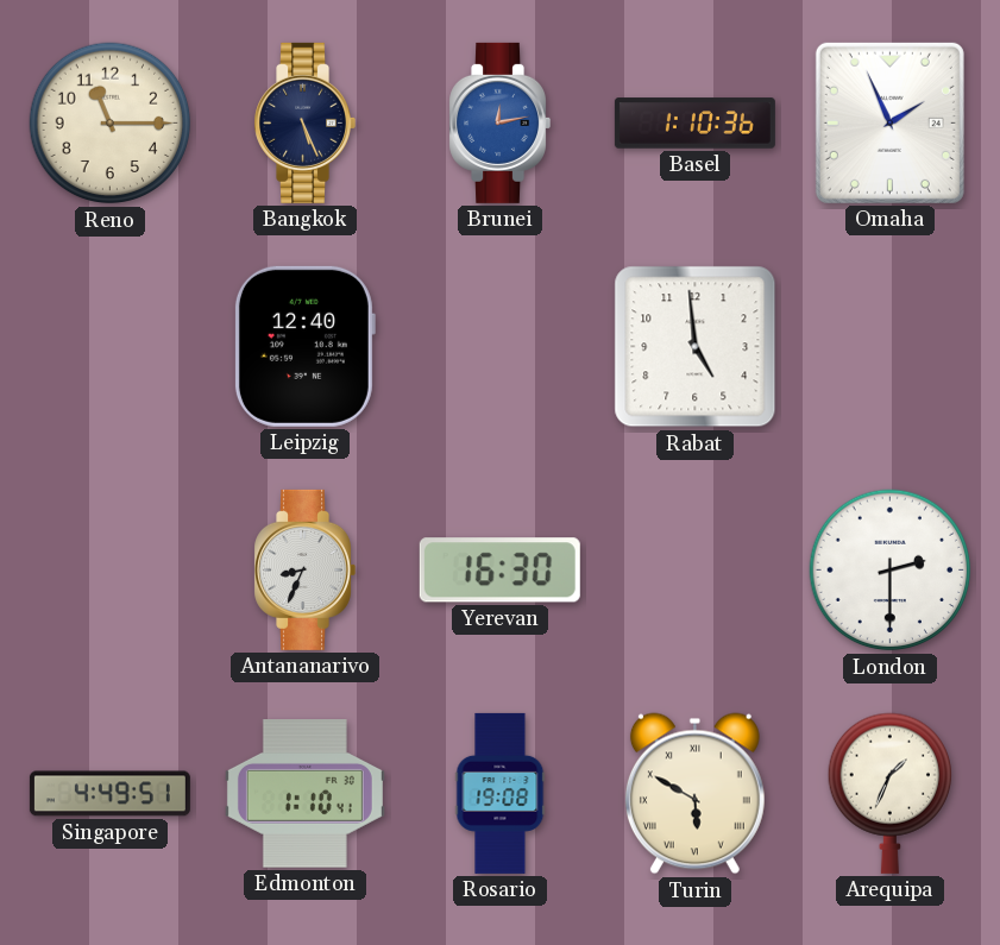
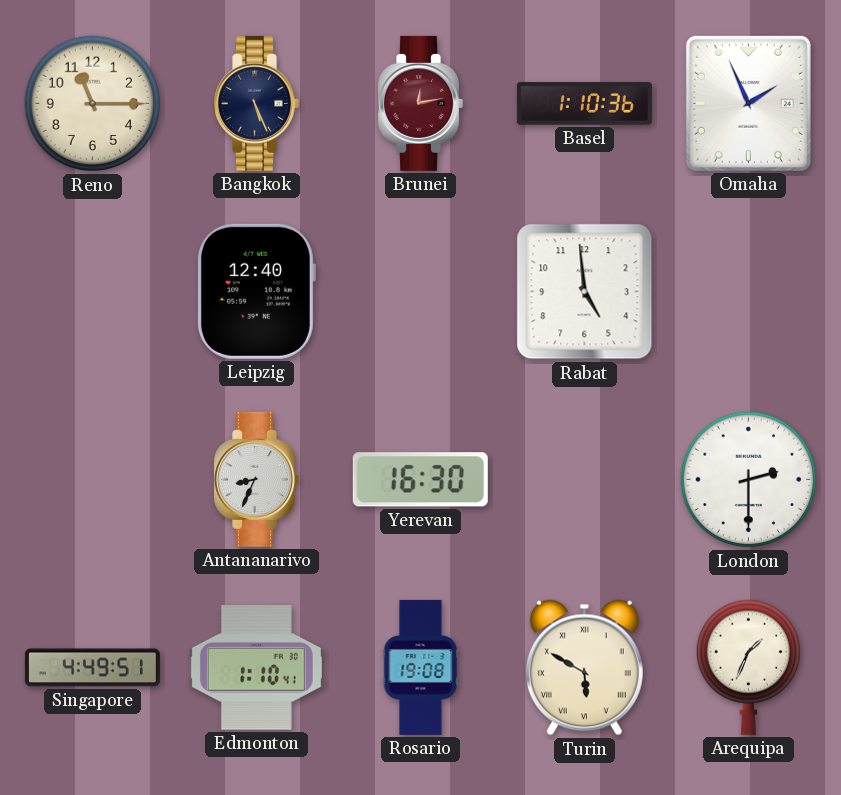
Brunei dial: blue -> burgundy
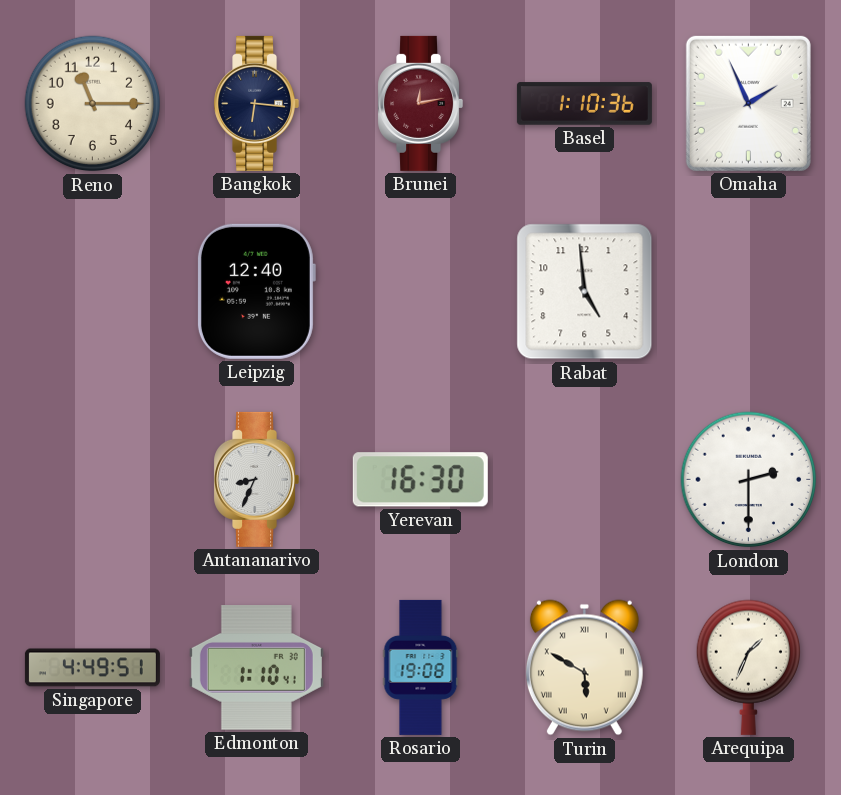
Bangkok: 5:26 -> 6:16
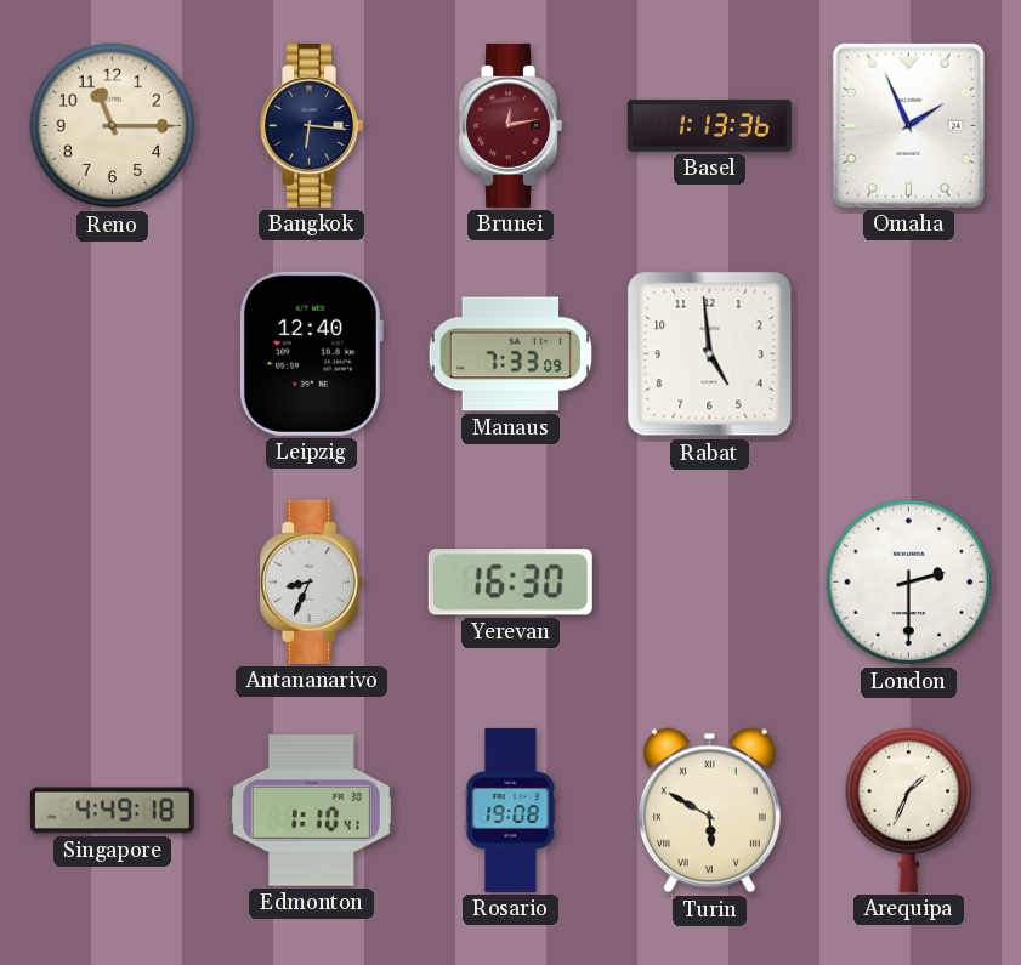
Basel: 1:10 -> 1:13
Manaus: none -> 7:33
Singapore: 4:49:51 -> 4:49:18
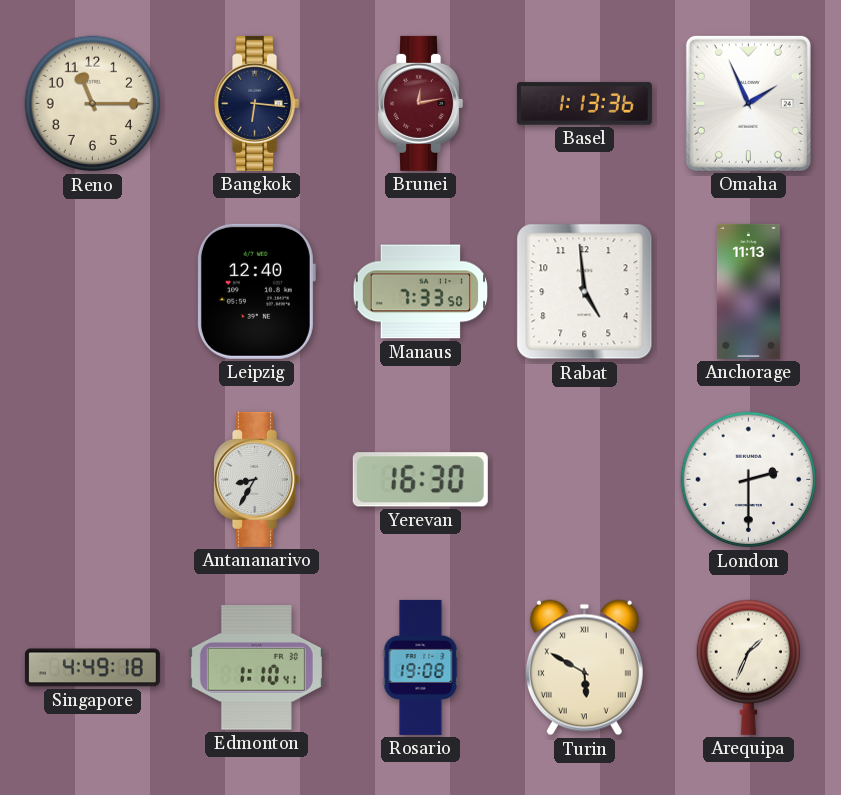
Manaus: 7:33:09 -> 7:33:50
Anchorage: none -> 11:13
Antananarivo: 8:34 -> 8:35
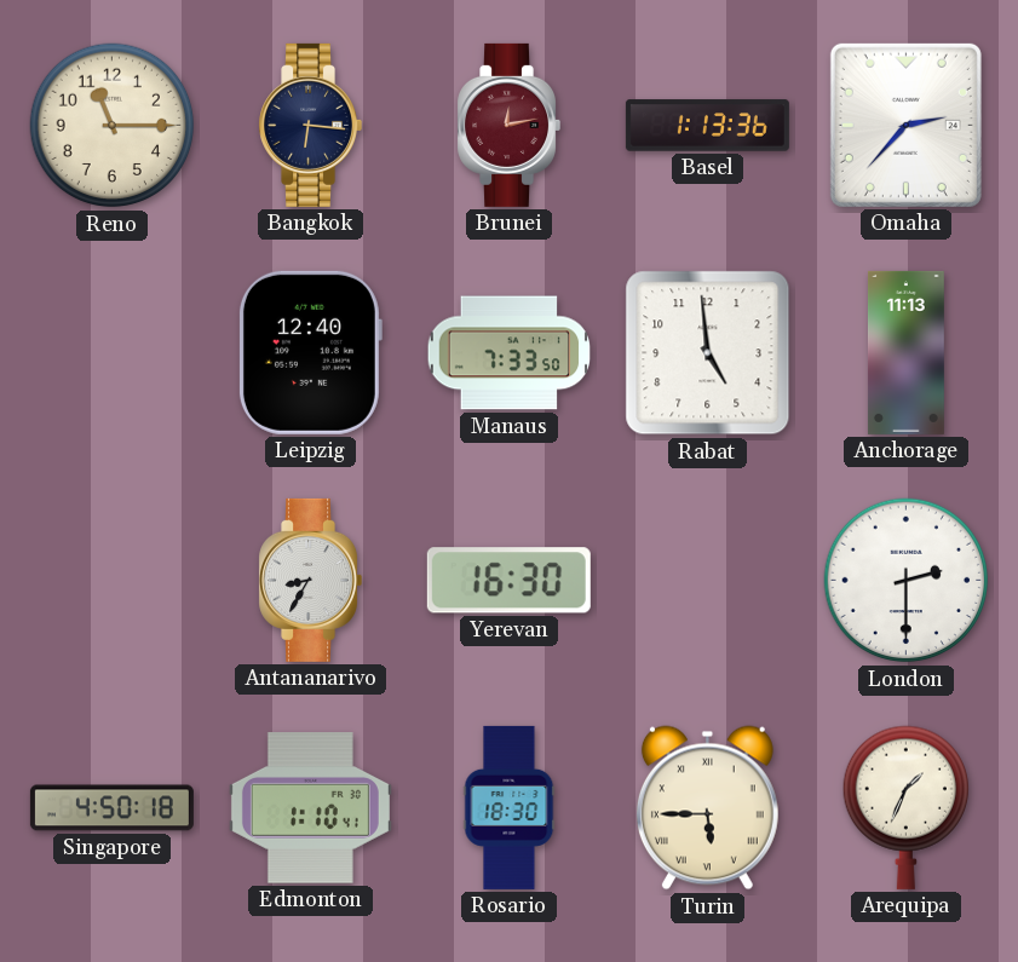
Omaha: 1:56 -> 2:37
Singapore: 4:49 -> 4:50
Rosario: 19:08 -> 18:30
Turin: 5:50 -> 5:45
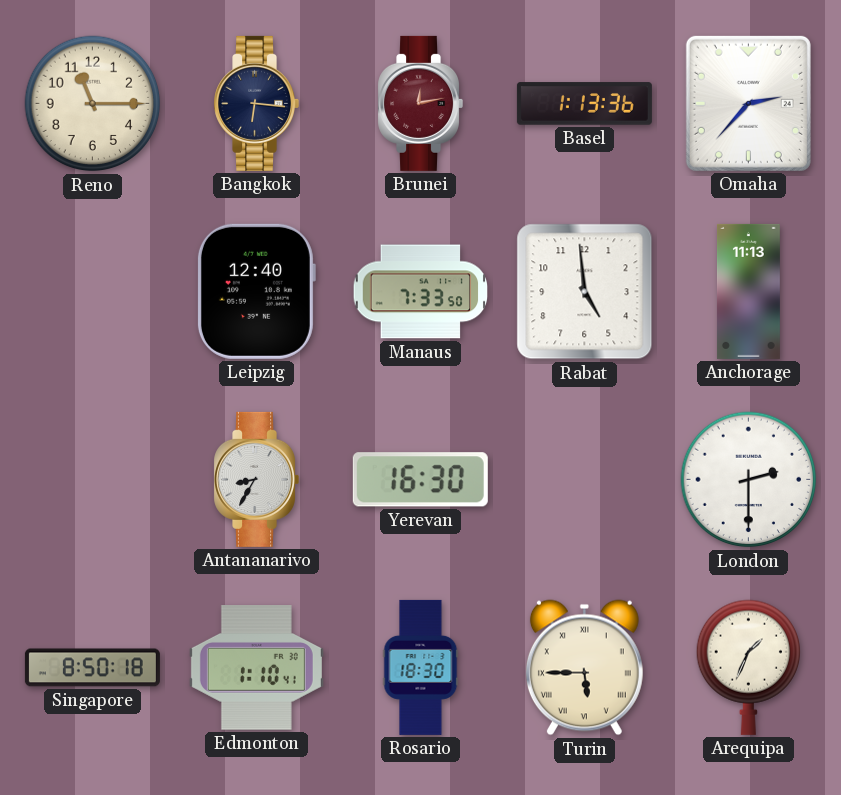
Singapore: 4:50 -> 8:50
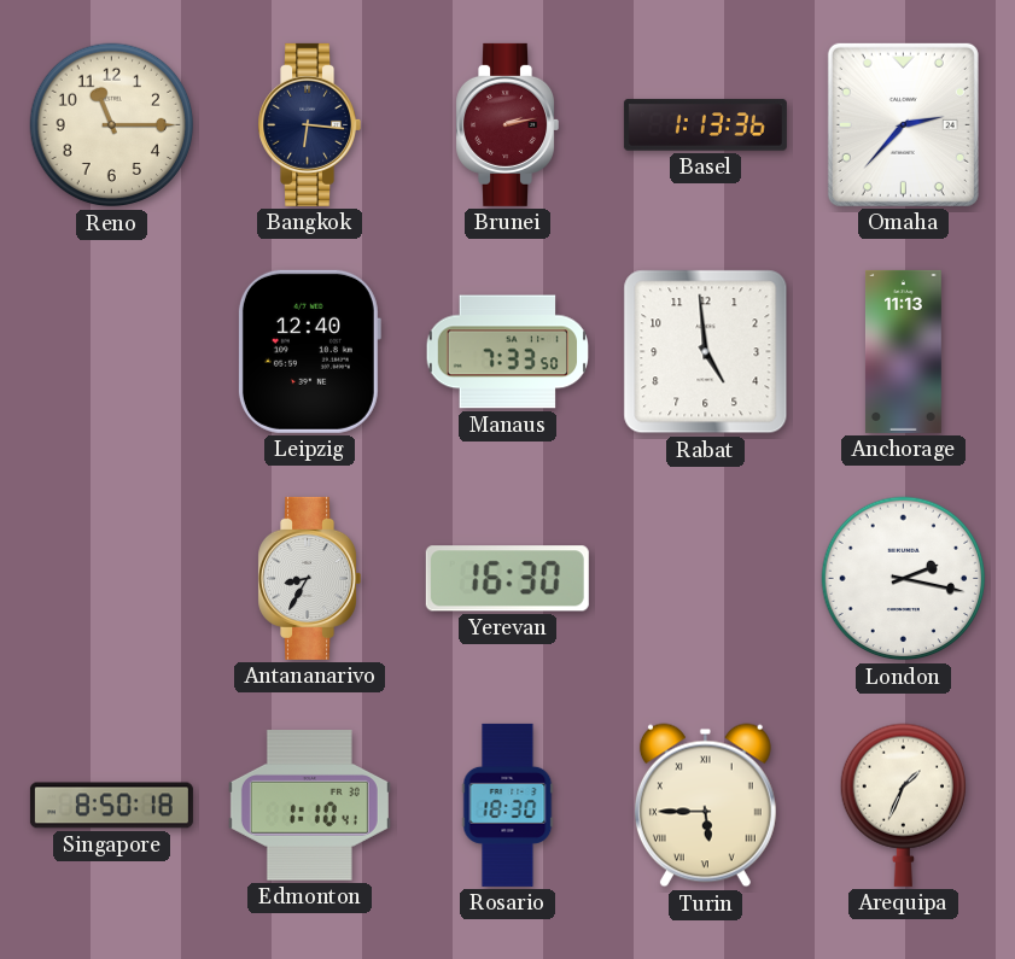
Brunei: 12:13 -> 2:13
London: 2:30 -> 2:17
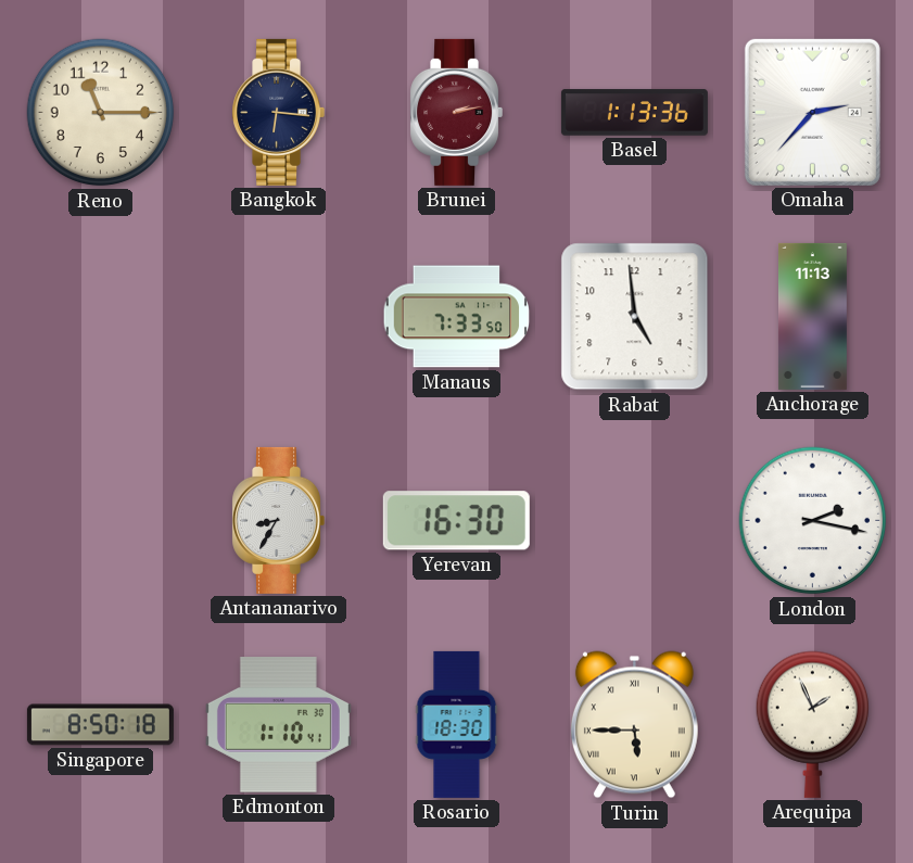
Leipzig: 12:40 -> none
Arequipa: 1:34 -> 1:56
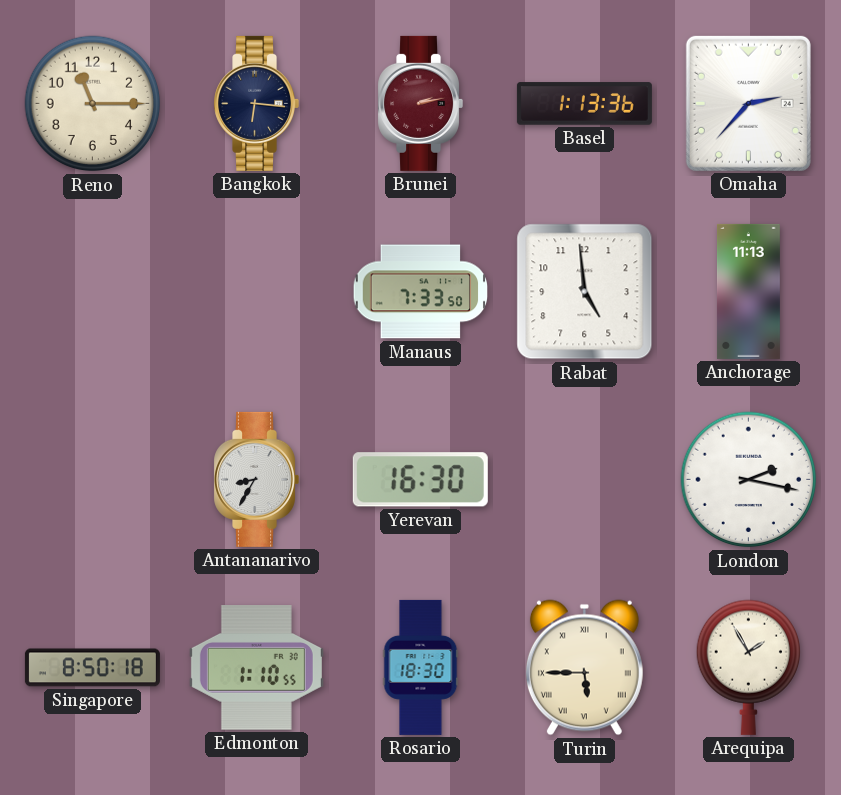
Edmonton: 1:10:41 -> 1:10:55
Arequipa: 1:56 -> 1:55
